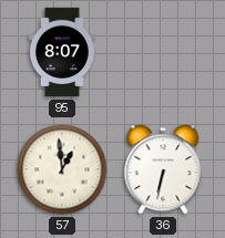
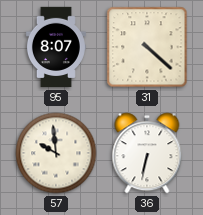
31: none -> 4:22
57: 12:59 -> 9:59
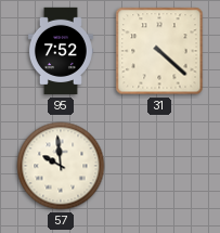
95: 8:07 -> 7:52
36: 6:32 -> none
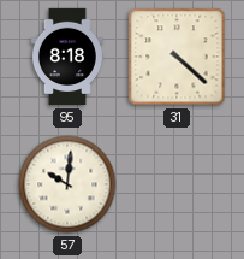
95: 7:52 -> 8:18
57: 9:59 -> 10:01
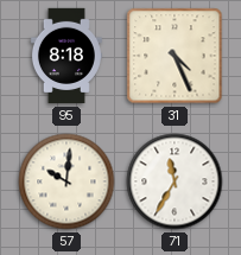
31: 4:22 -> 4:26
71: none -> 11:35
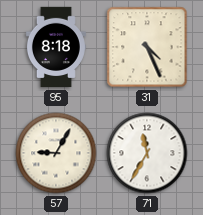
57: 10:01 -> 9:05
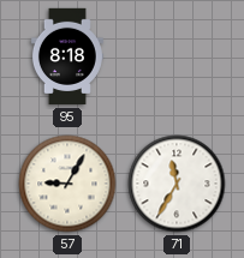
31: 4:26 -> none
